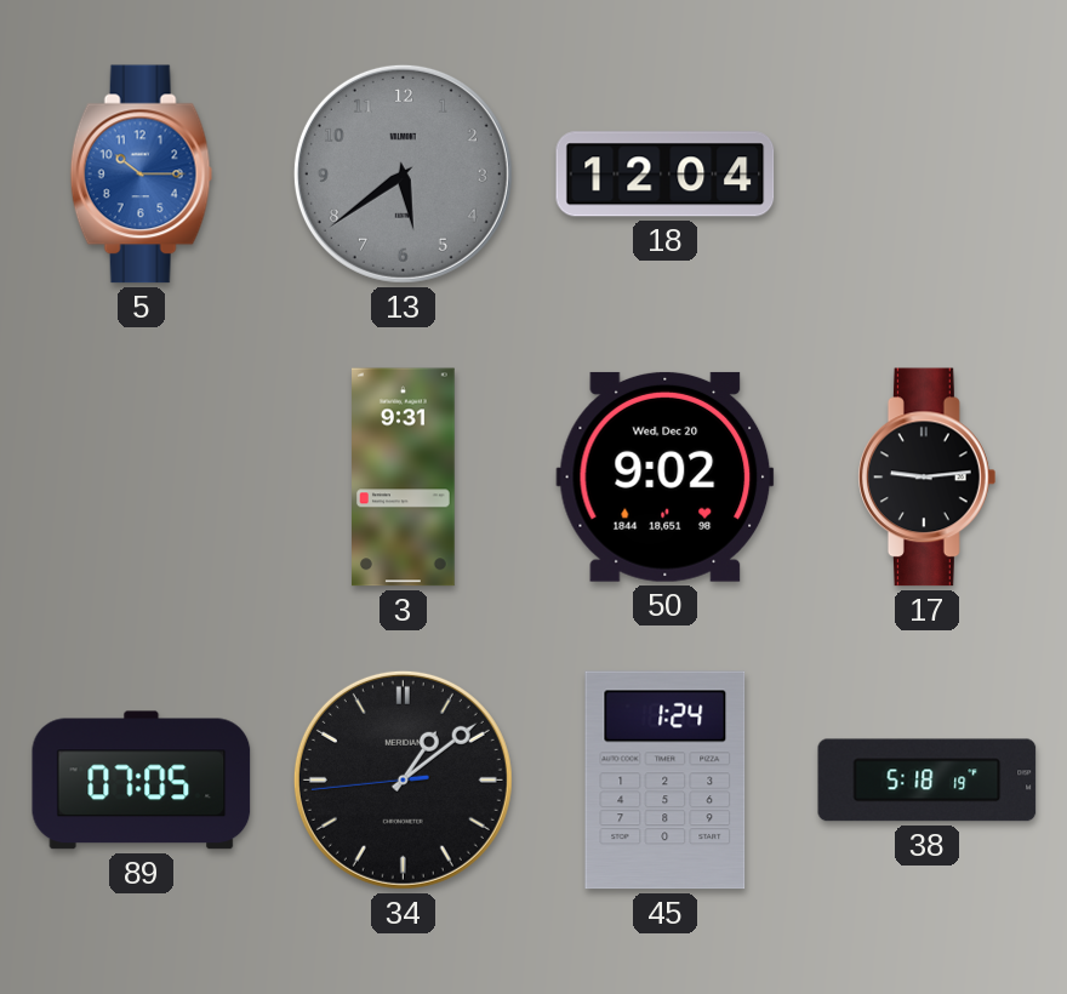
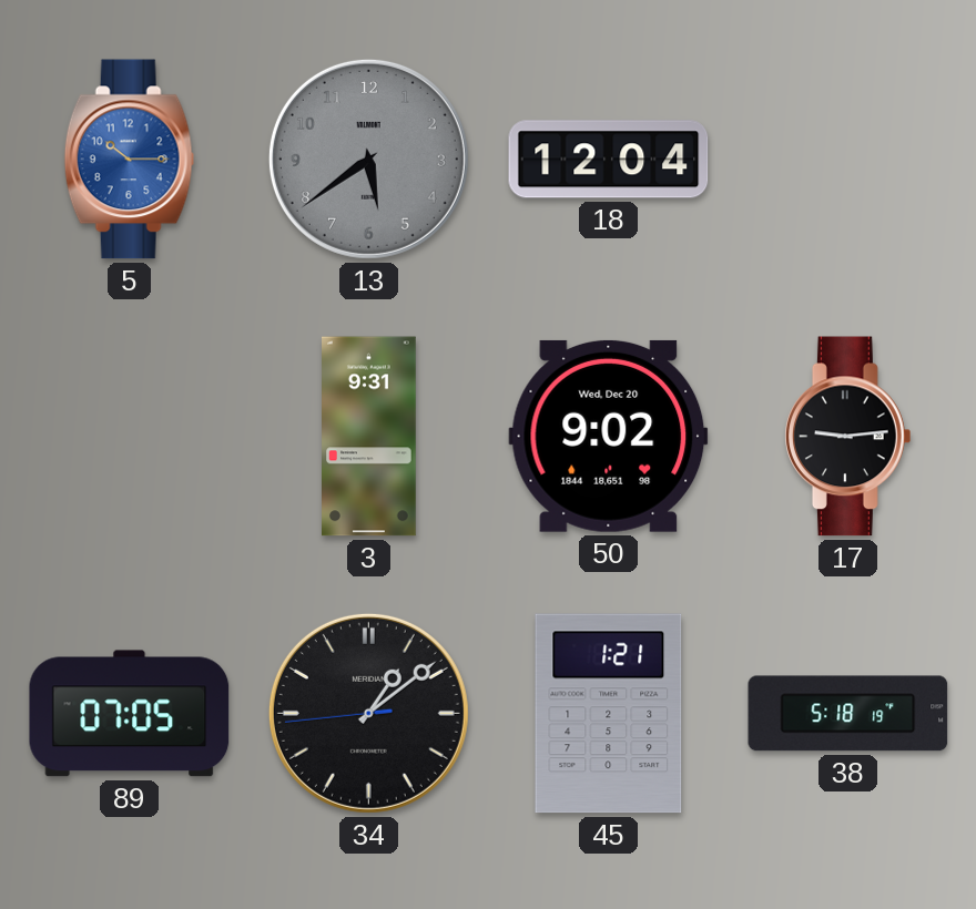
45: 1:24 -> 1:21
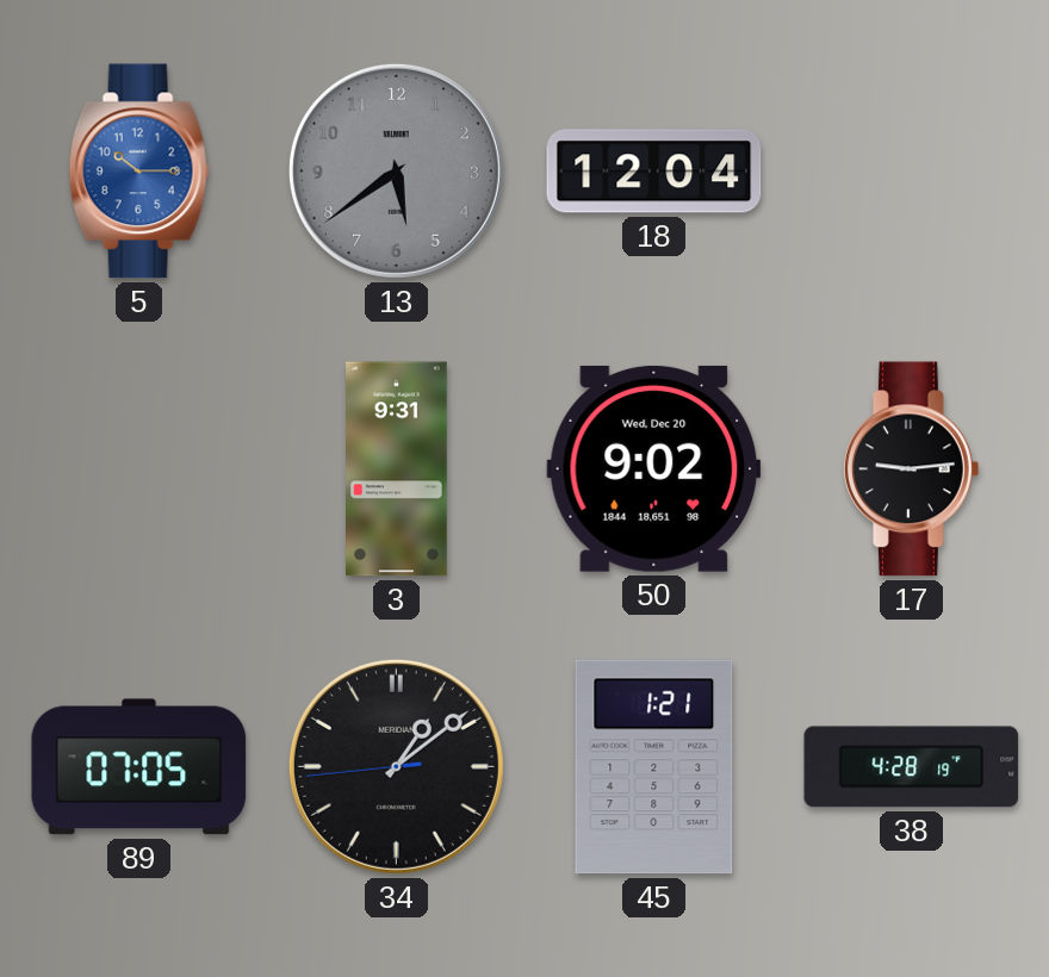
38: 5:18 -> 4:28
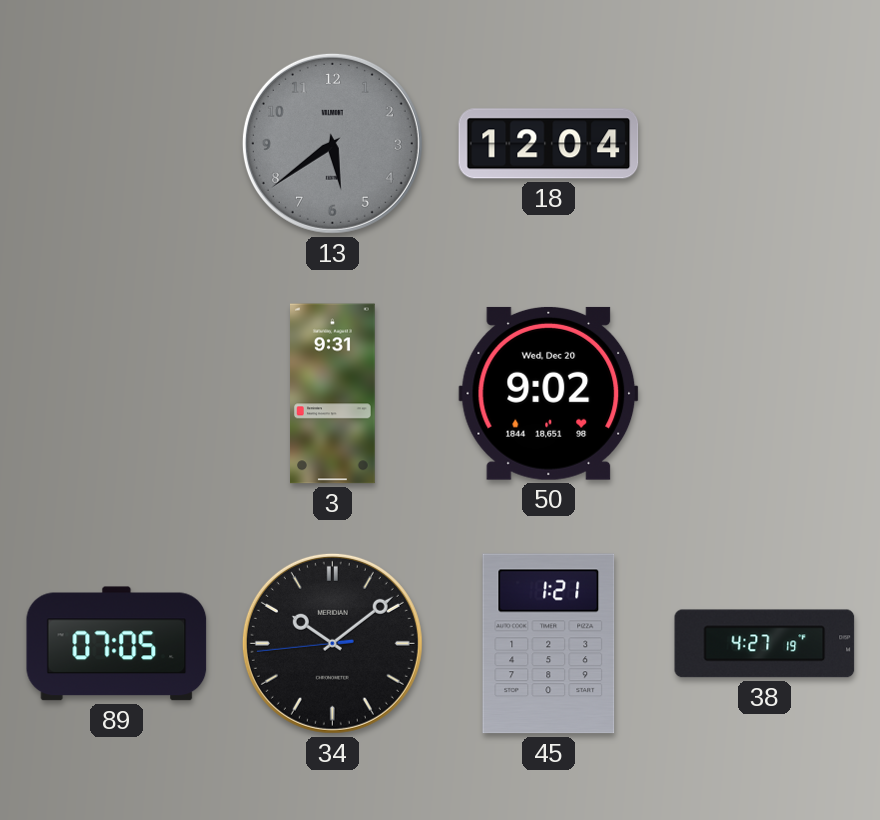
5: 10:15 -> none
17: 9:14 -> none
34: 1:08 -> 10:08
38: 4:28 -> 4:27
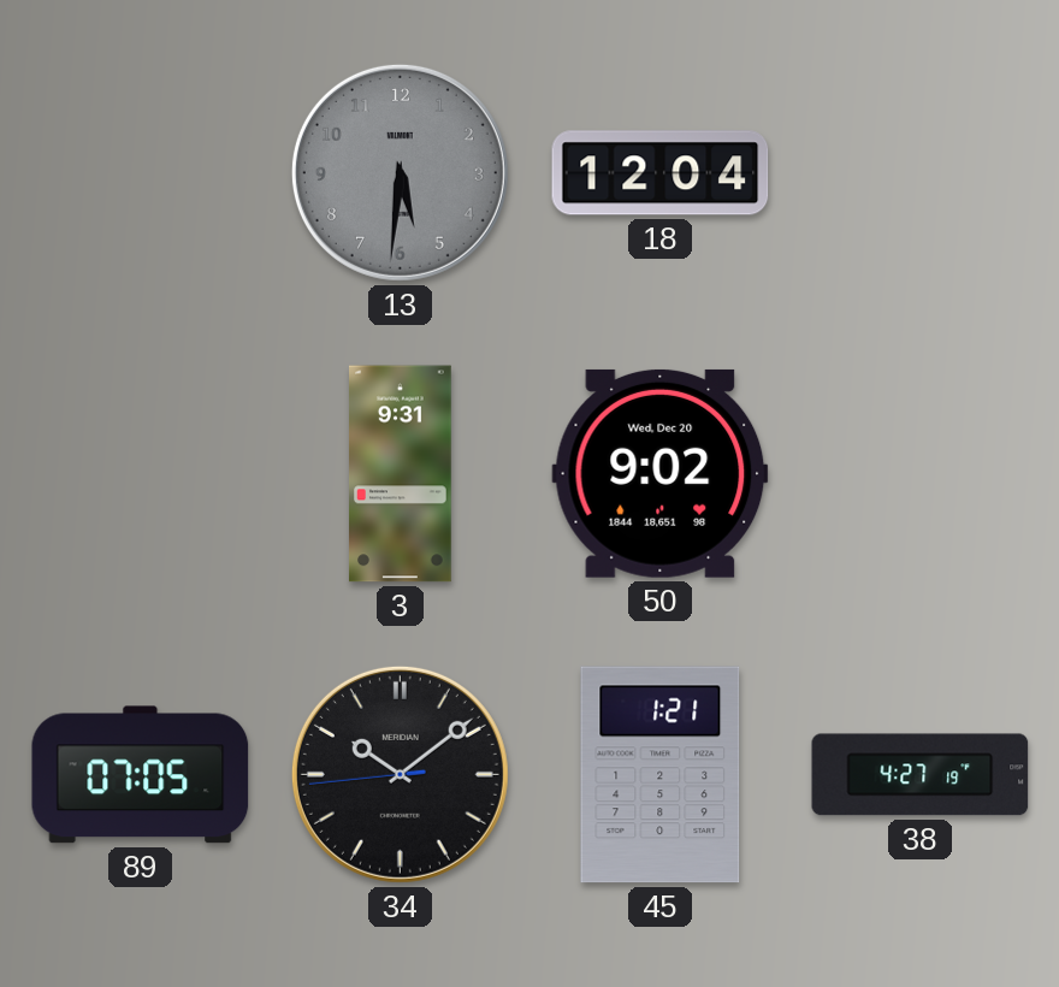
13: 5:39 -> 5:31
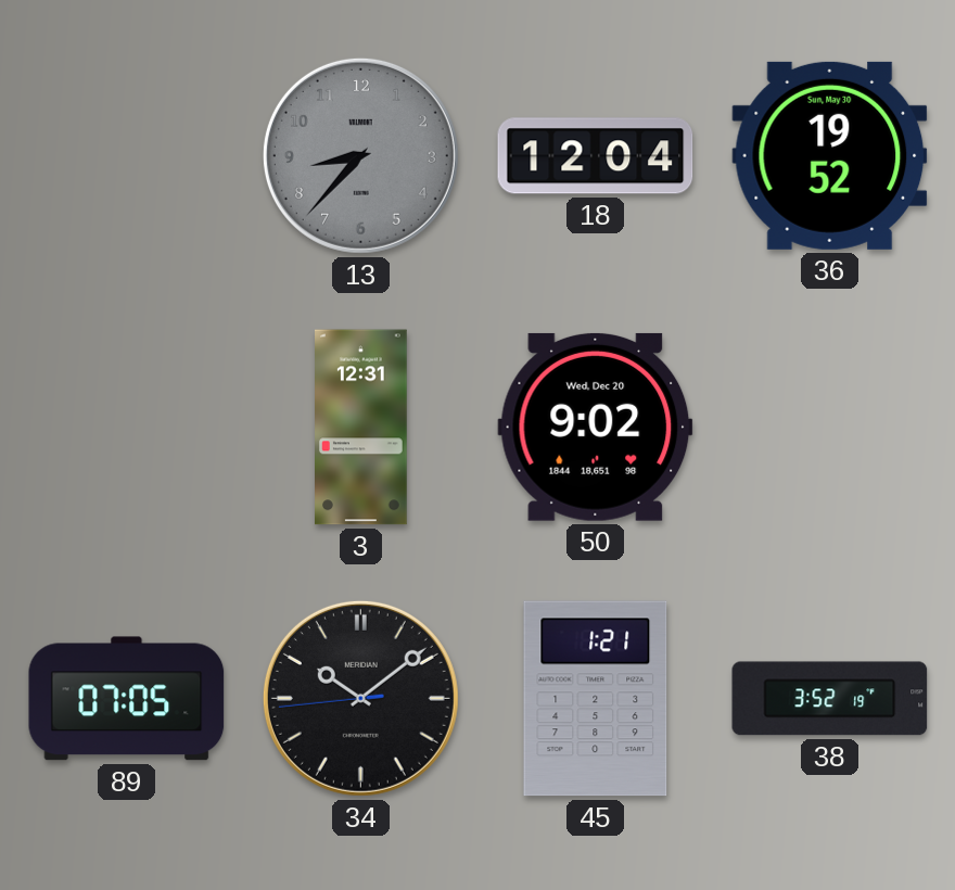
13: 5:31 -> 8:37
36: none -> 19:52
3: 9:31 -> 12:31
38: 4:27 -> 3:52
